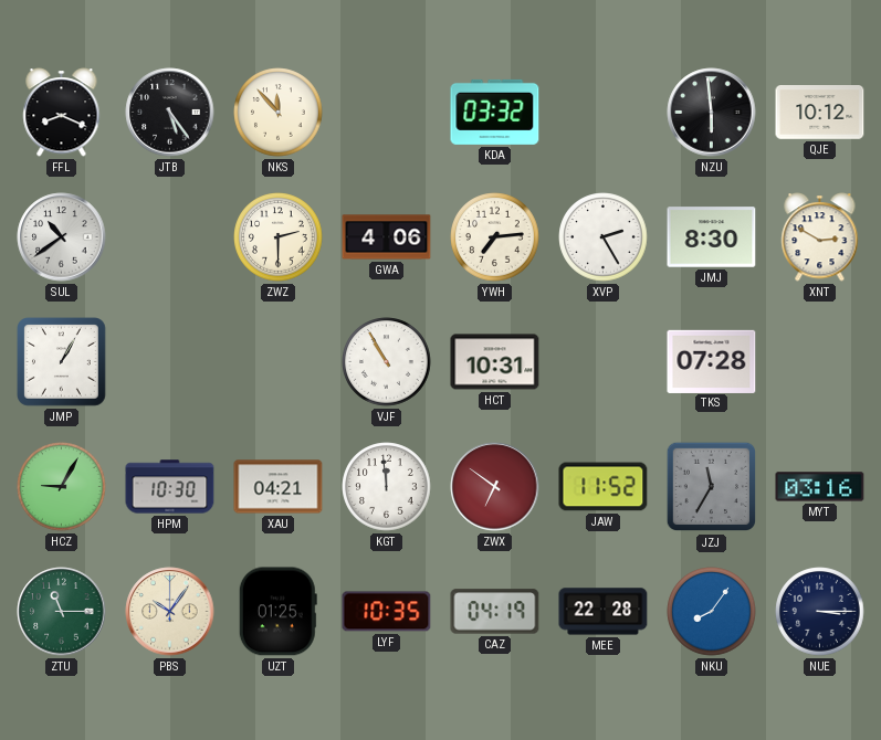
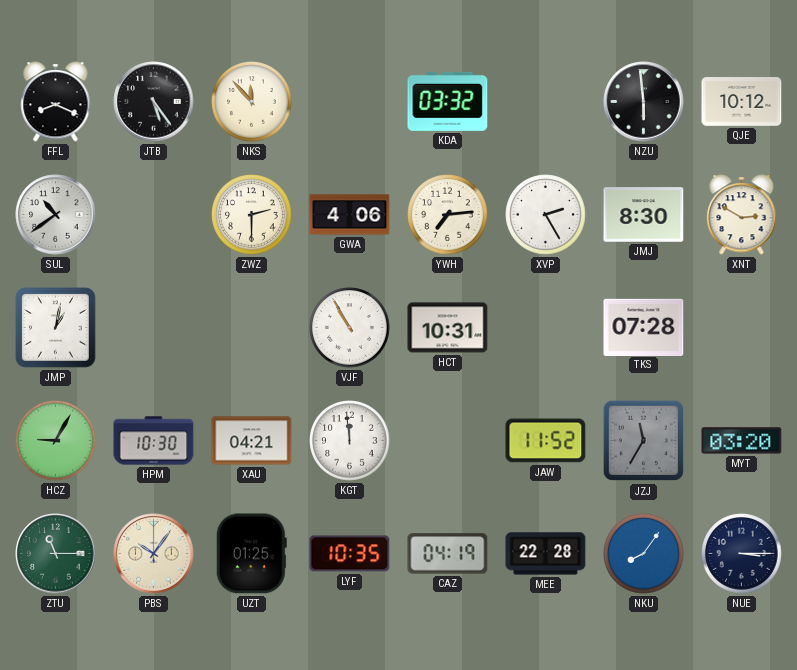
JMP: 1:05 -> 1:02
ZWX: 6:51 -> none
MYT: 03:16 -> 03:20
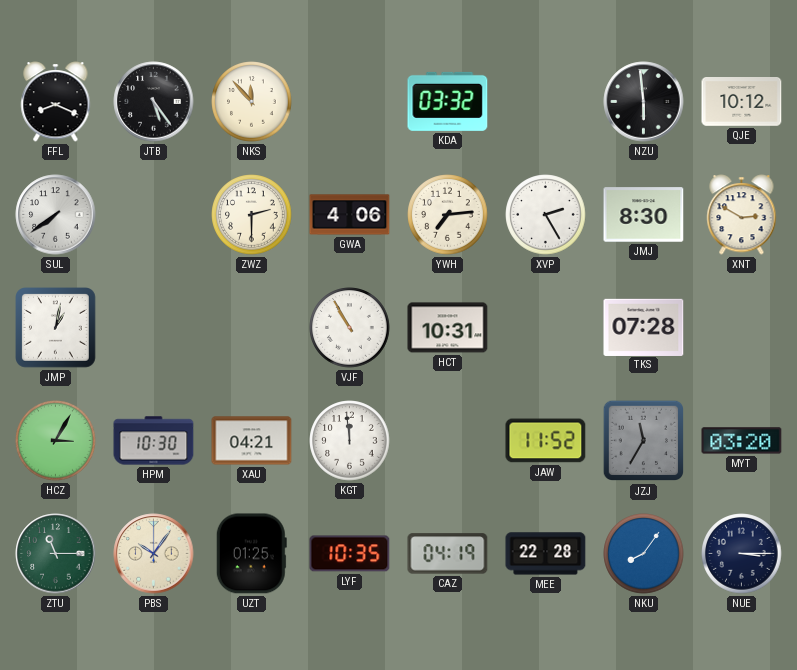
SUL: 10:39 -> 7:39
HCZ: 9:05 -> 3:05
